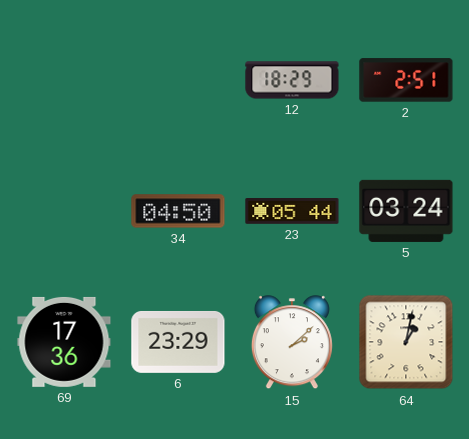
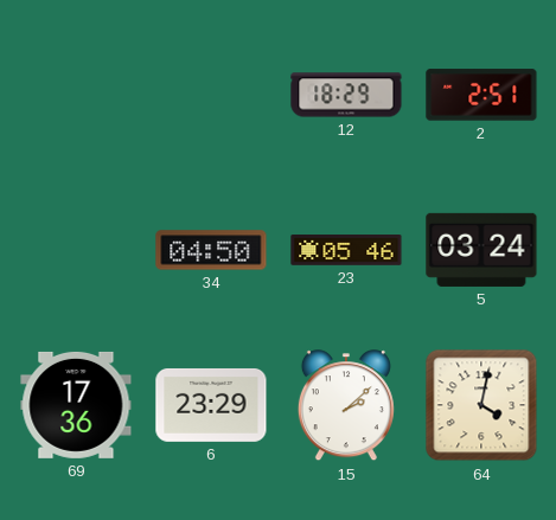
23: 05:44 -> 05:46
64: 1:02 -> 4:02
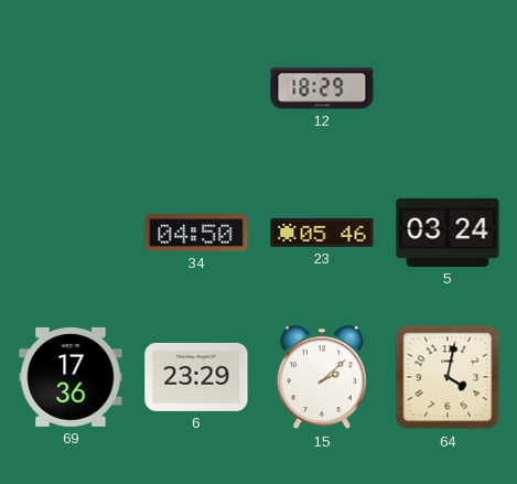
2: 2:51 -> none
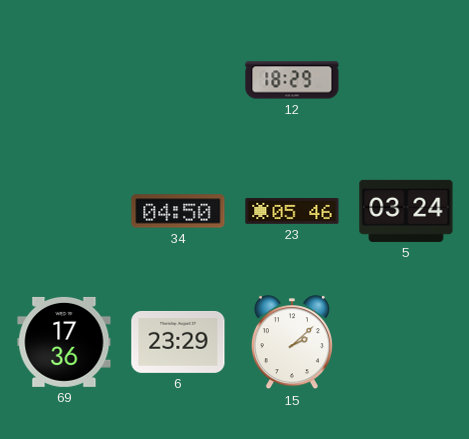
64: 4:02 -> none
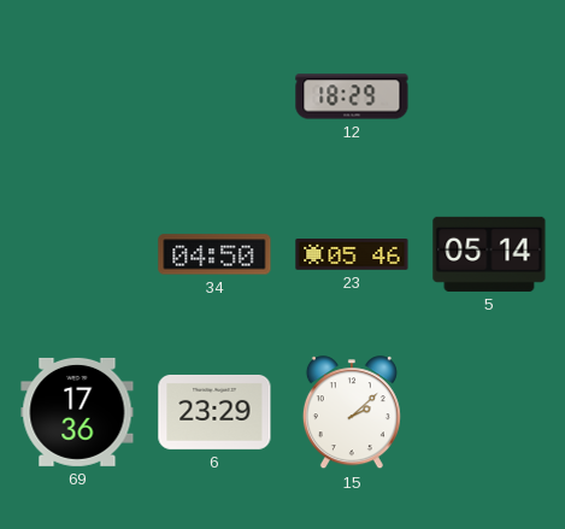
5: 03:24 -> 05:14
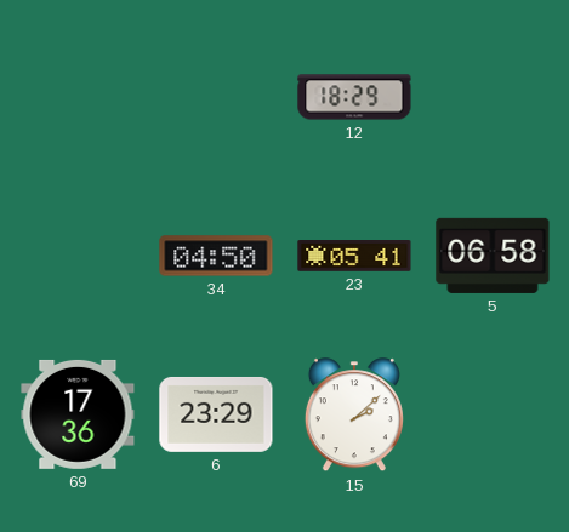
23: 05:46 -> 05:41
5: 05:14 -> 06:58
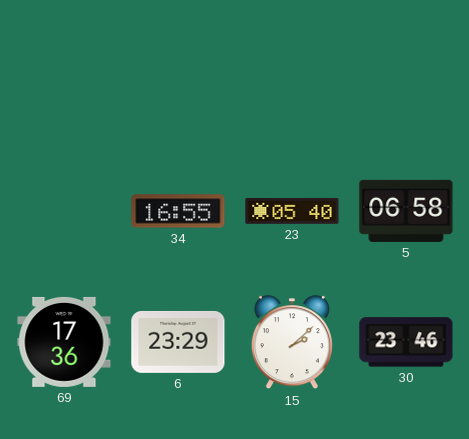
12: 18:29 -> none
34: 04:50 -> 16:55
23: 05:41 -> 05:40
30: none -> 23:46
